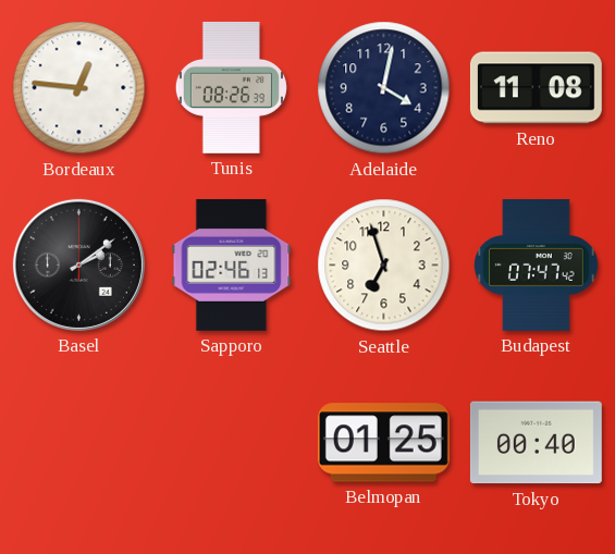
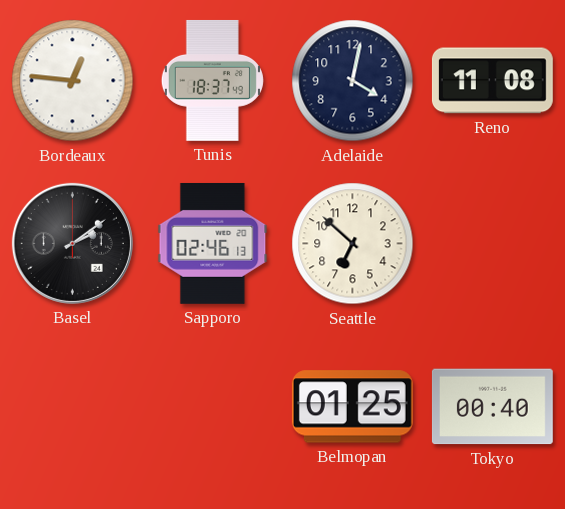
Tunis: 08:26 -> 18:37
Seattle: 6:57 -> 6:52
Budapest: 07:47 -> none
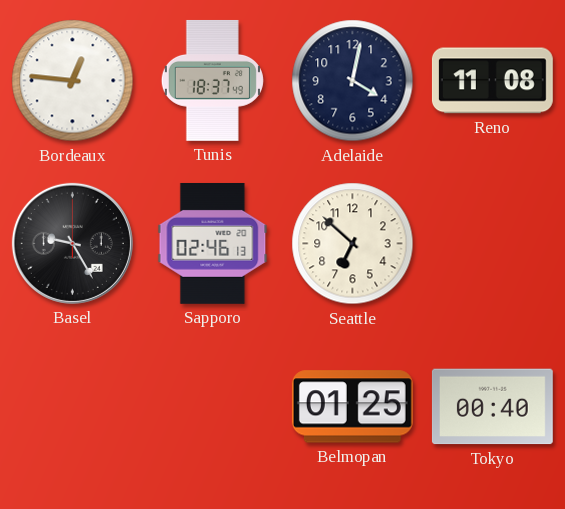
Basel: 2:09 -> 9:25
